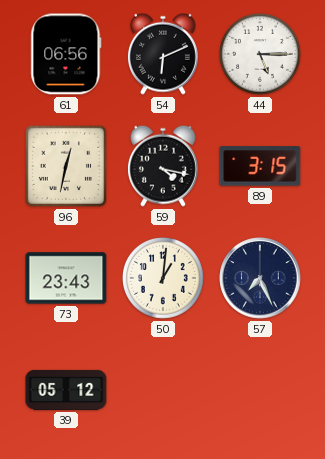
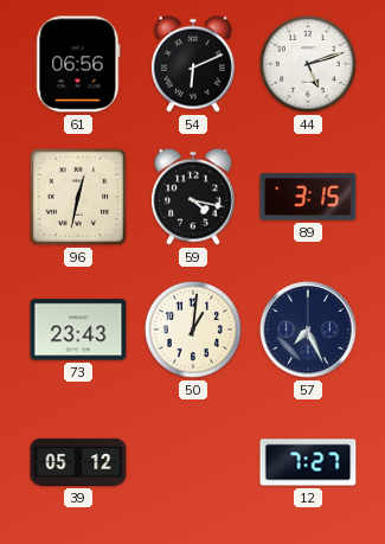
44: 5:15 -> 5:12
12: none -> 7:27
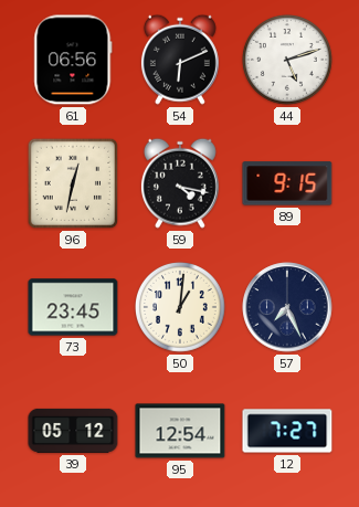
89: 3:15 -> 9:15
73: 23:43 -> 23:45
95: none -> 12:54
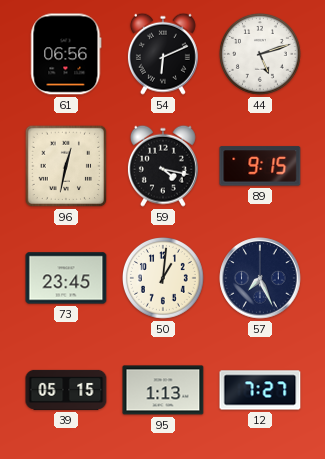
39: 05:12 -> 05:15
95: 12:54 -> 1:13
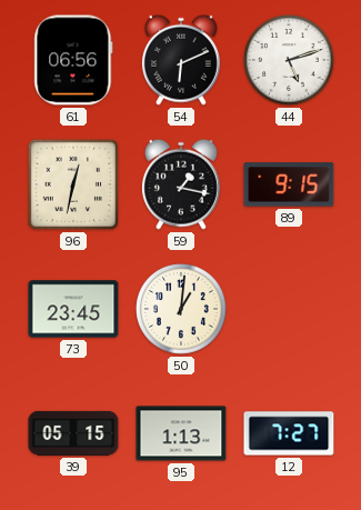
59: 4:17 -> 1:17
57: 7:26 -> none
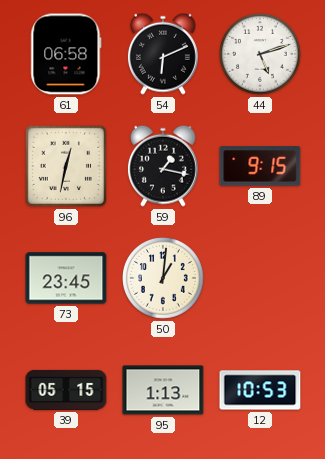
61: 06:56 -> 06:58
12: 7:27 -> 10:53
